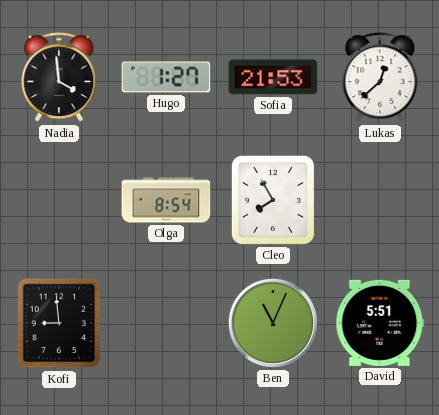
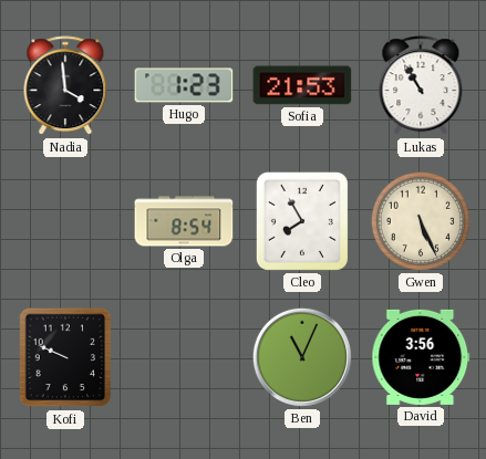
Hugo: 1:27 -> 1:23
Lukas: 12:38 -> 10:55
Gwen: none -> 5:26
Kofi: 8:59 -> 9:49
David: 5:51 -> 3:56
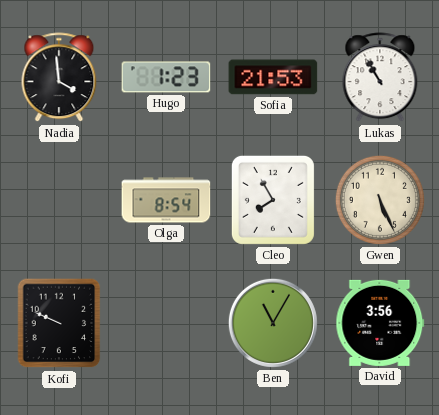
Ben: 11:04 -> 11:05
